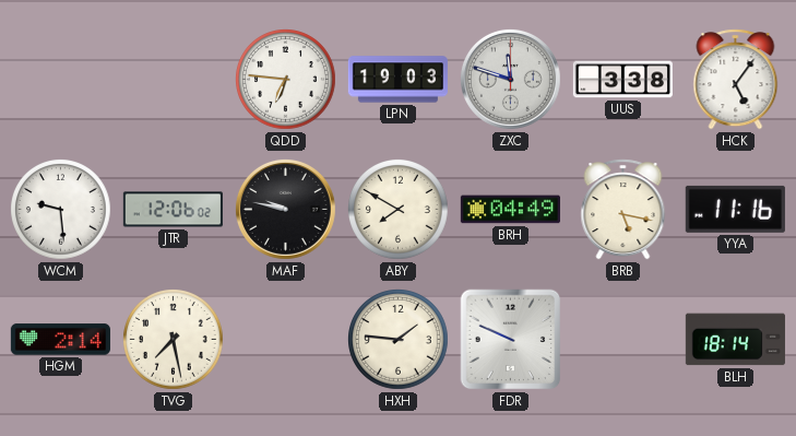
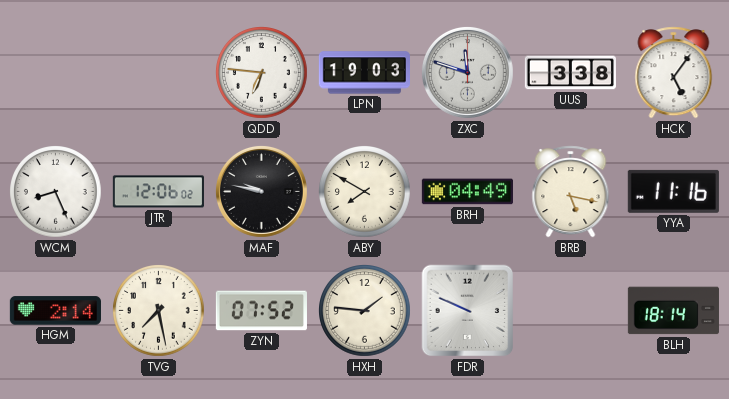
WCM: 9:29 -> 8:26
ZYN: none -> 07:52
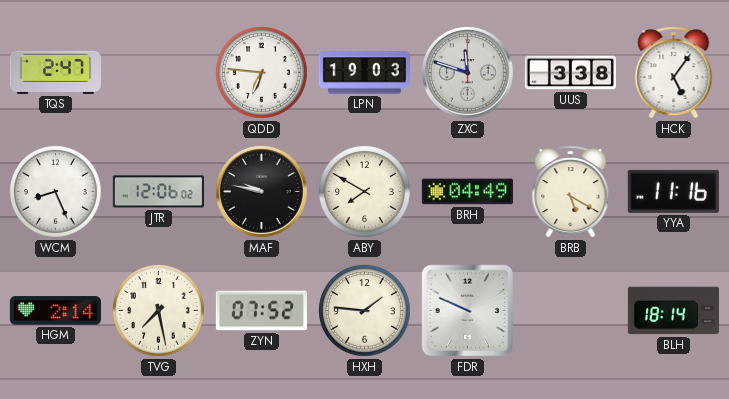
TQS: none -> 2:47
BRB: 5:17 -> 5:20
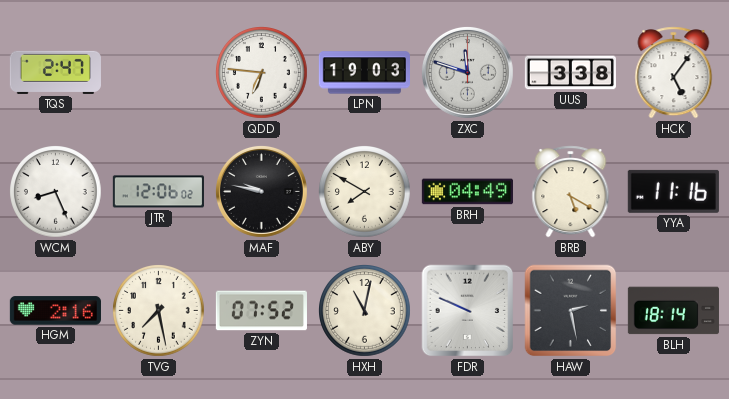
HGM: 2:14 -> 2:16
HXH: 1:46 -> 11:02
HAW: none -> 2:28
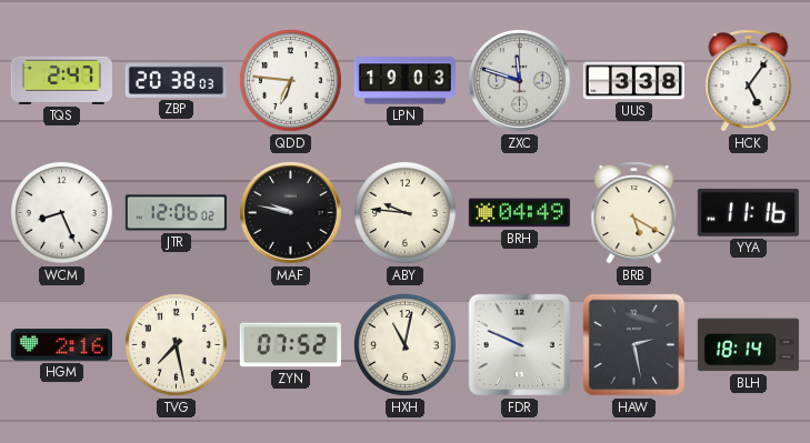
ZBP: none -> 20:38
ABY: 7:50 -> 9:46
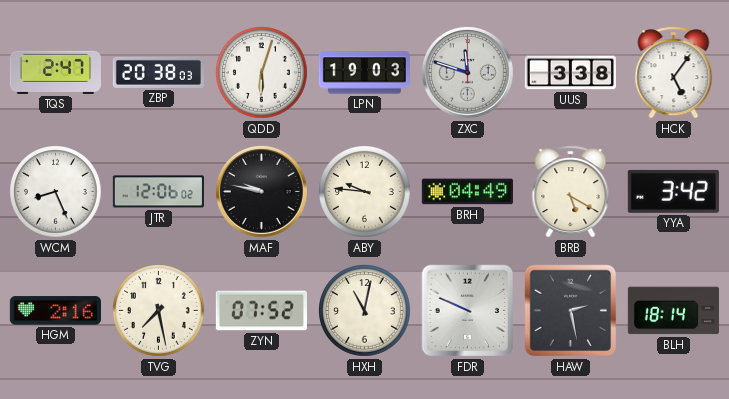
QDD: 6:46 -> 6:03
YYA: 11:16 -> 3:42
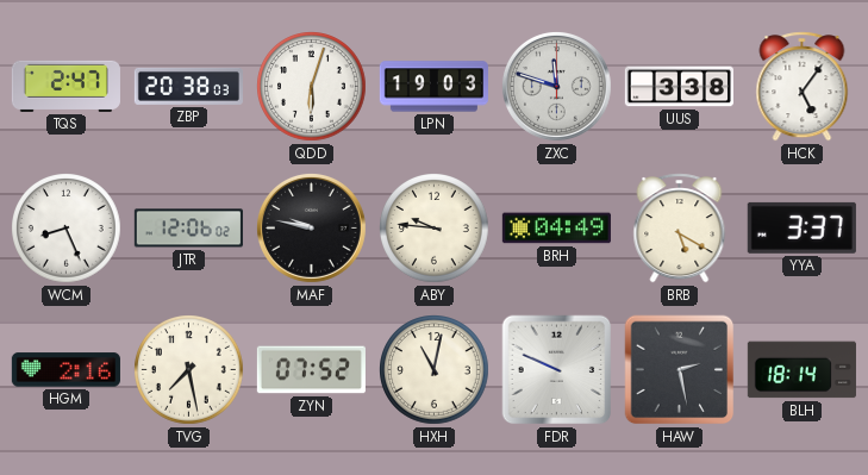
YYA: 3:42 -> 3:37
